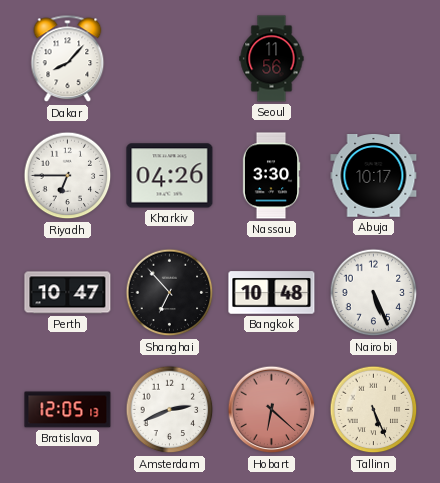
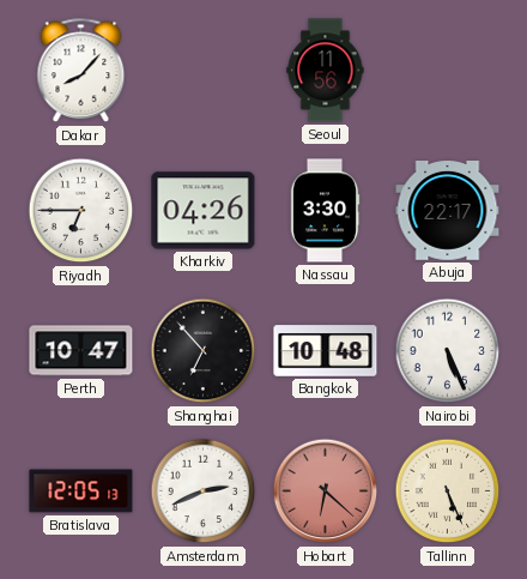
Abuja: 10:17 -> 22:17
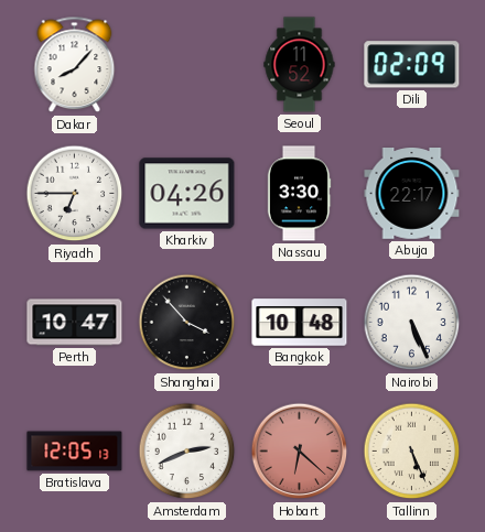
Seoul: 11:56 -> 11:52
Dili: none -> 02:09
Shanghai: 6:53 -> 3:53
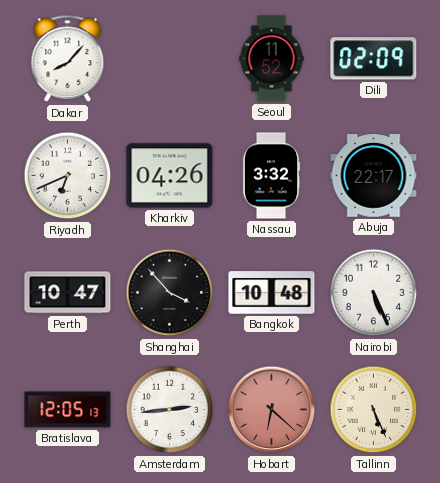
Riyadh: 6:45 -> 6:41
Nassau: 3:30 -> 3:32
Amsterdam: 2:41 -> 2:44
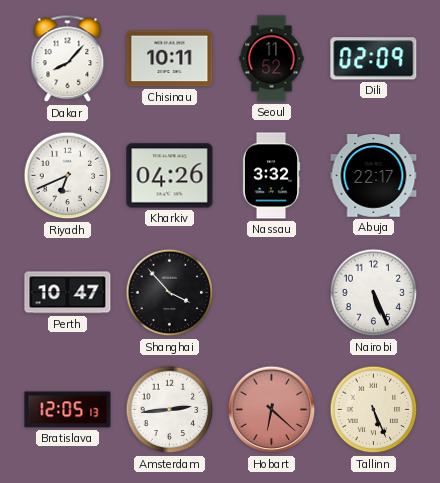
Chisinau: none -> 10:11
Bangkok: 10:48 -> none
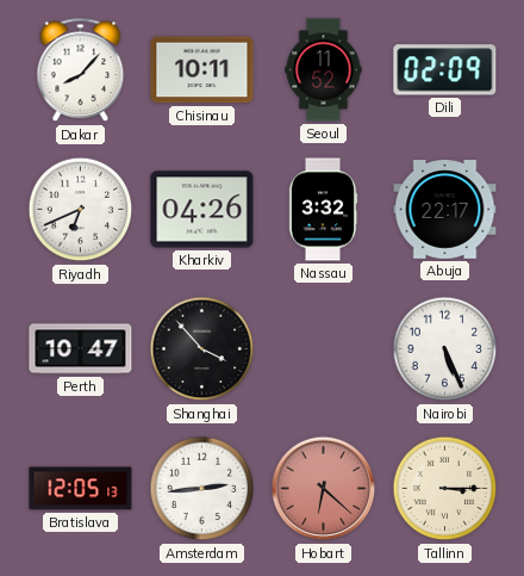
Tallinn: 5:26 -> 3:15
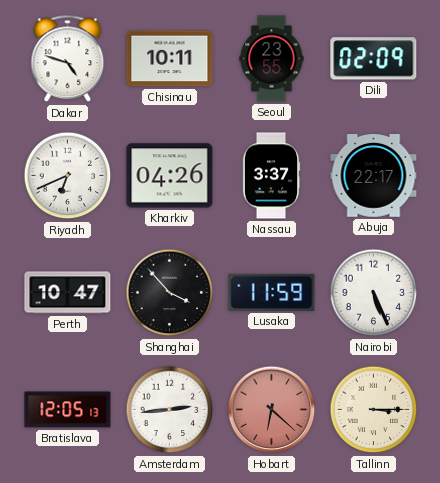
Dakar: 8:07 -> 4:48
Seoul: 11:52 -> 23:55
Nassau: 3:32 -> 3:37
Lusaka: none -> 11:59
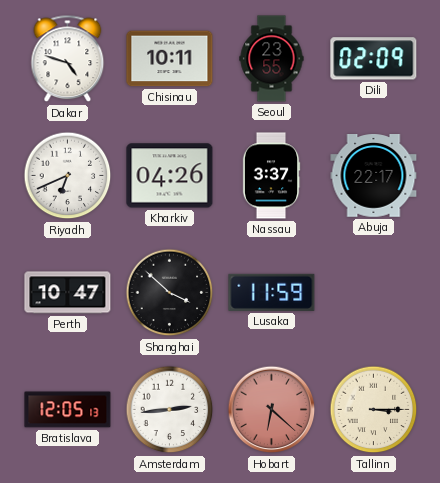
Shanghai: 3:53 -> 3:52
Nairobi: 5:26 -> none
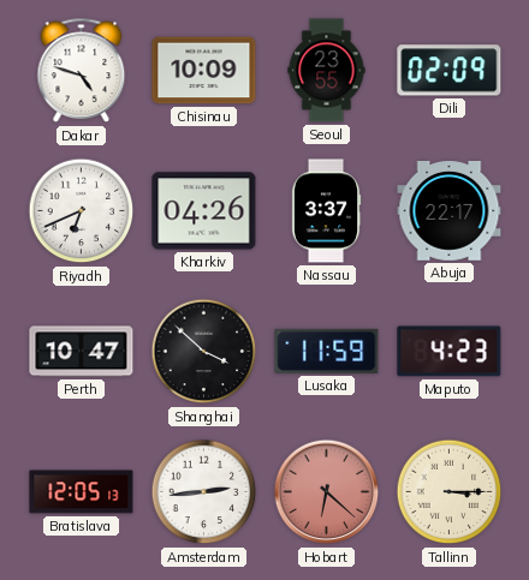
Chisinau: 10:11 -> 10:09
Maputo: none -> 4:23
